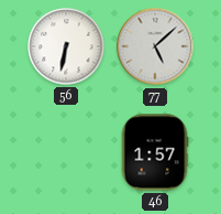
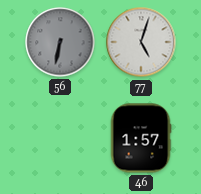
56 dial: white -> grey
77: 5:08 -> 5:03
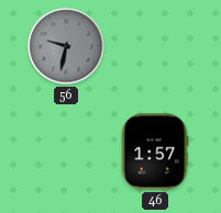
56: 6:32 -> 9:32
77: 5:03 -> none
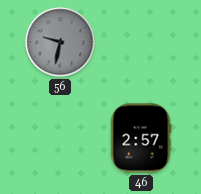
46: 1:57 -> 2:57
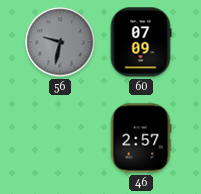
60: none -> 07:09
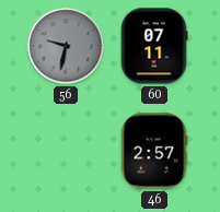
60: 07:09 -> 07:11
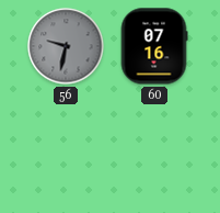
60: 07:11 -> 07:16
46: 2:57 -> none
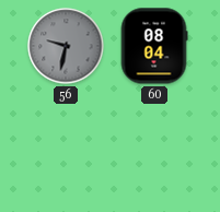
60: 07:16 -> 08:04
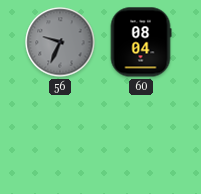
56: 9:32 -> 9:34
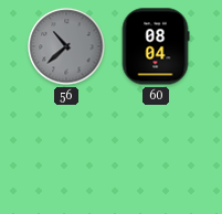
56: 9:34 -> 10:38
